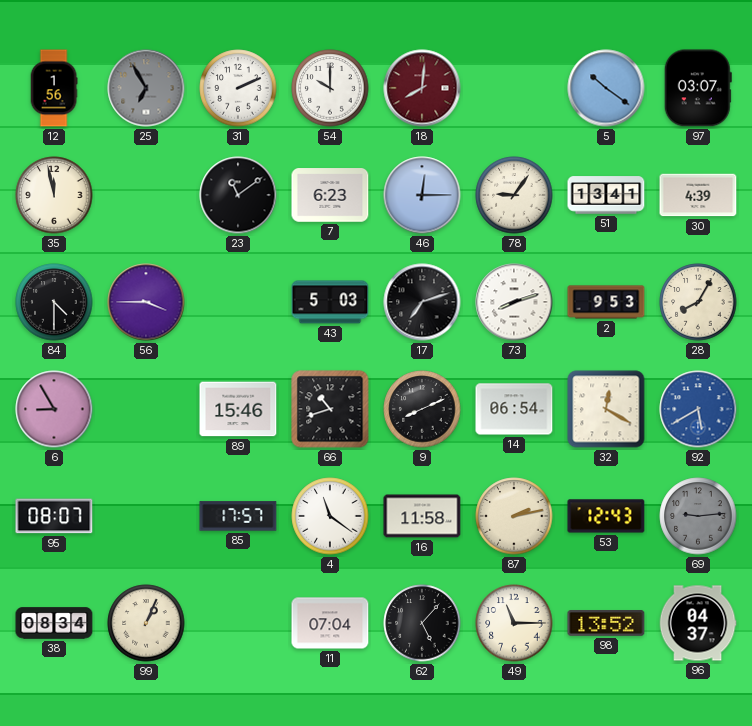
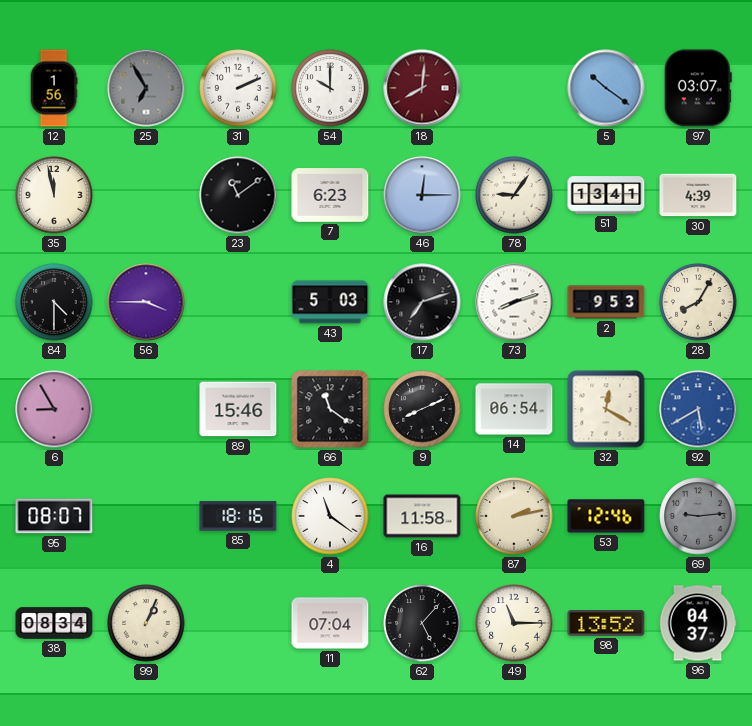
66: 10:42 -> 11:21
85: 17:57 -> 18:16
53: 12:43 -> 12:46
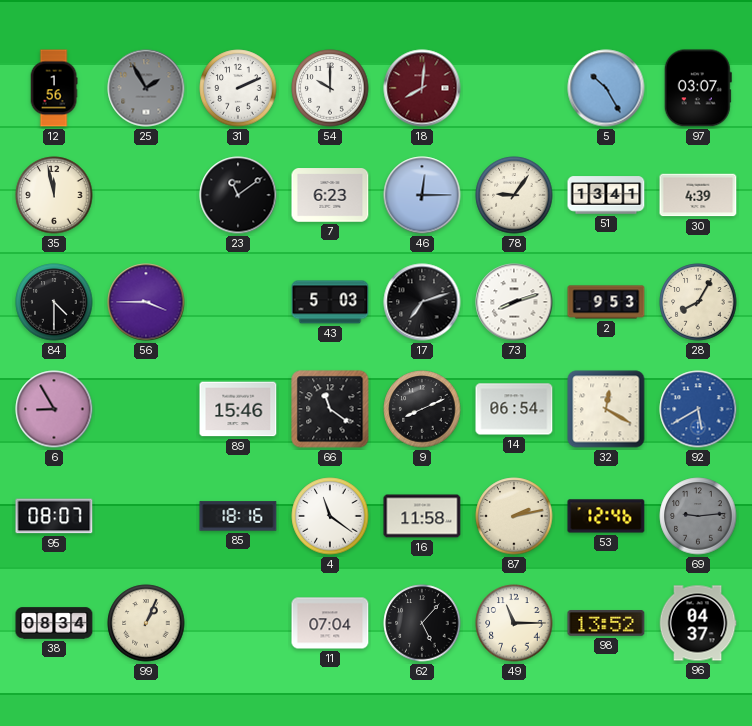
25: 6:55 -> 1:55
5: 10:21 -> 10:25
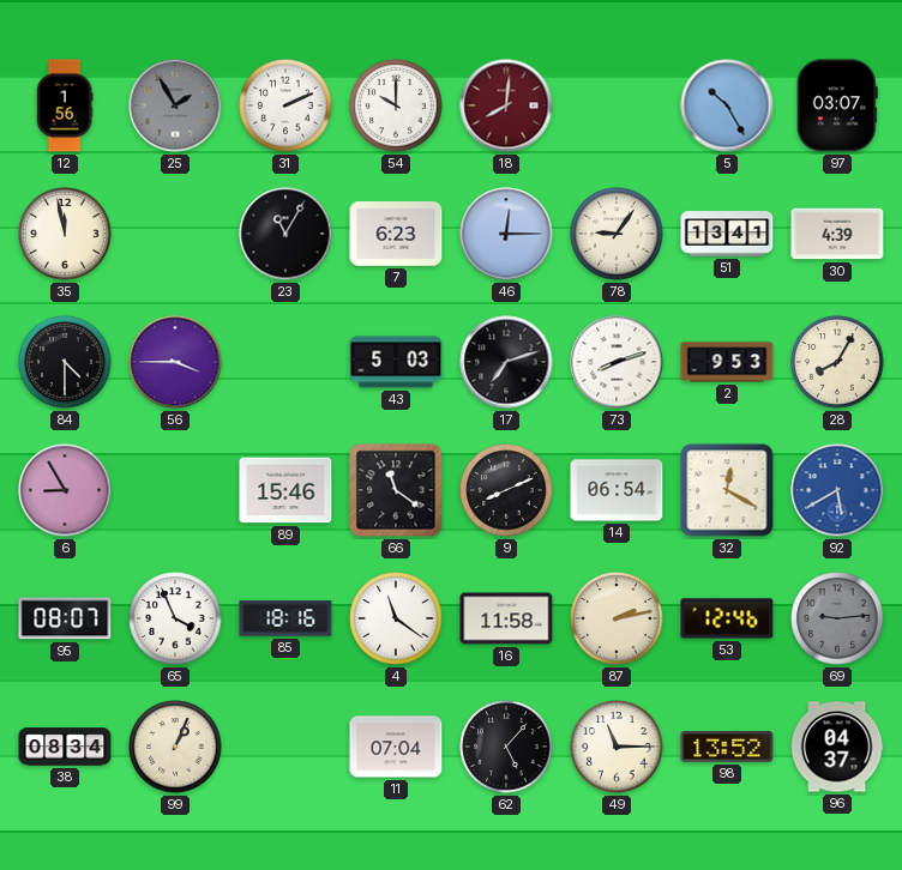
23: 11:09 -> 11:05
65: none -> 3:56
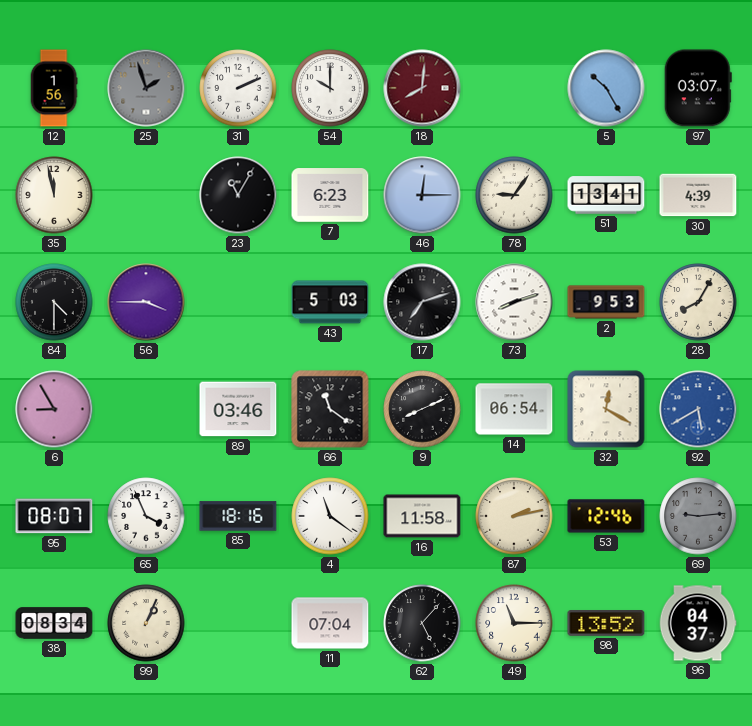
25: 1:55 -> 1:57
89: 15:46 -> 03:46
